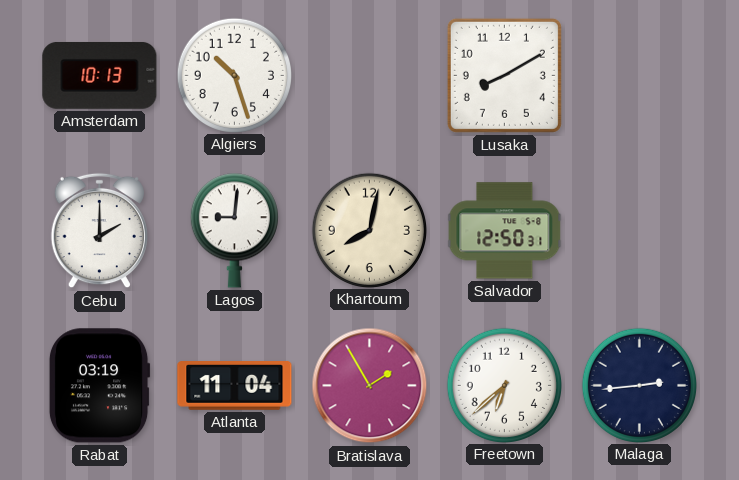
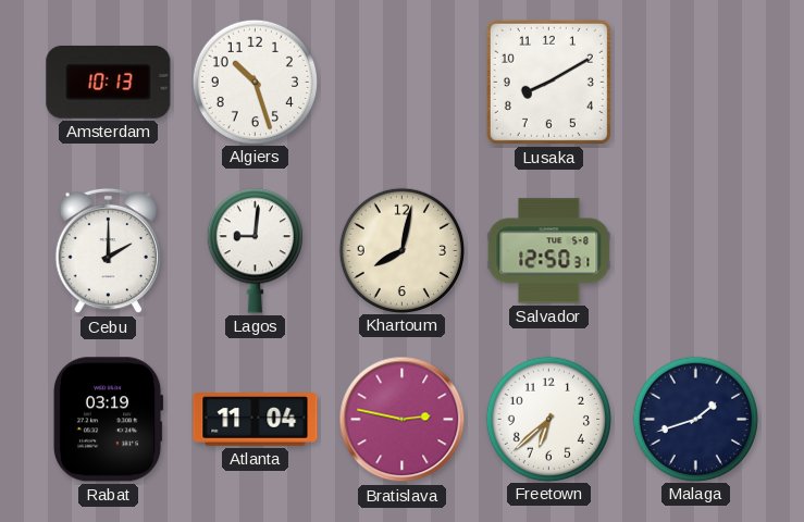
Bratislava: 1:55 -> 2:47
Malaga: 2:44 -> 1:42
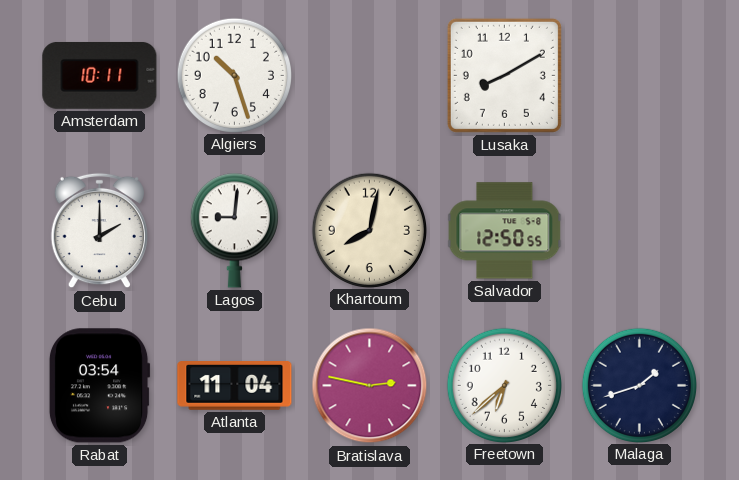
Amsterdam: 10:13 -> 10:11
Salvador: 12:50:31 -> 12:50:55
Rabat: 03:19 -> 03:54
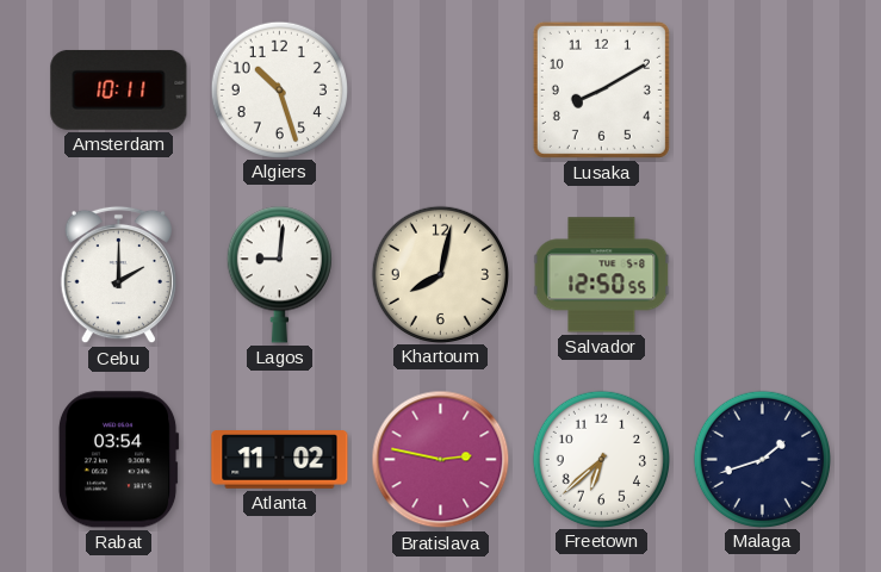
Atlanta: 11:04 -> 11:02
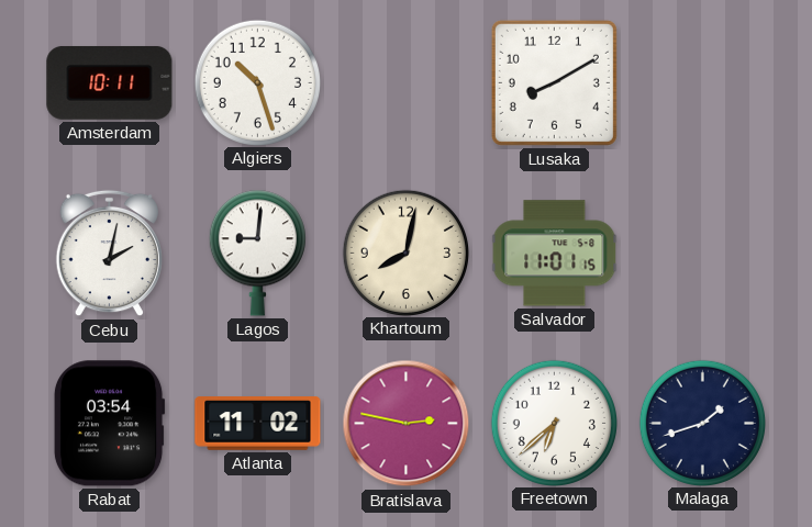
Cebu: 2:00 -> 2:02
Salvador: 12:50 -> 11:01
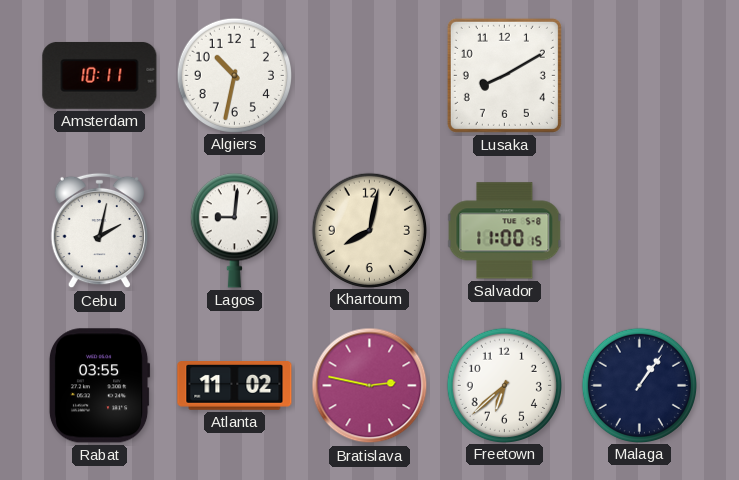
Algiers: 10:27 -> 10:32
Salvador: 11:01 -> 11:00
Rabat: 03:54 -> 03:55
Malaga: 1:42 -> 1:06
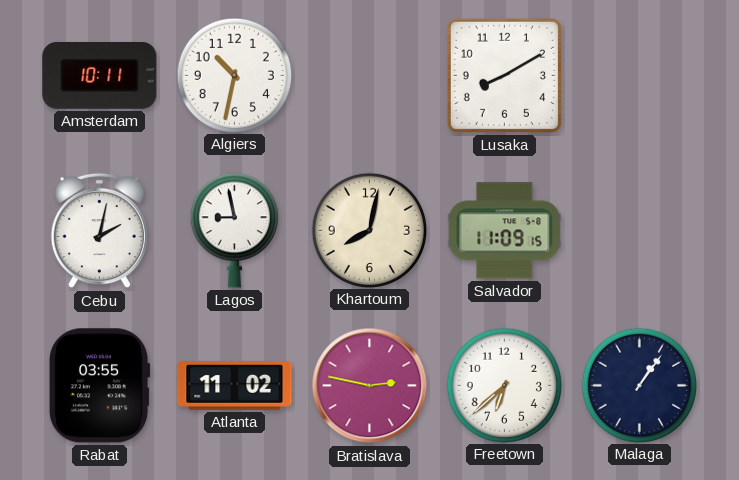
Lagos: 9:01 -> 8:58
Salvador: 11:00 -> 11:09
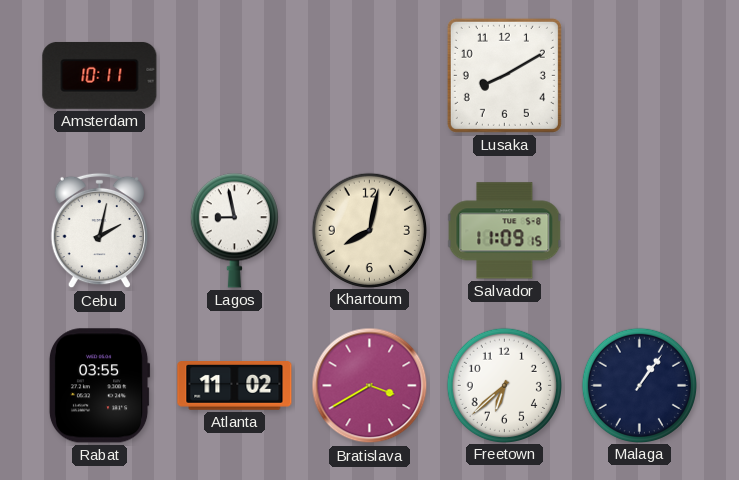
Algiers: 10:32 -> none
Bratislava: 2:47 -> 3:40
